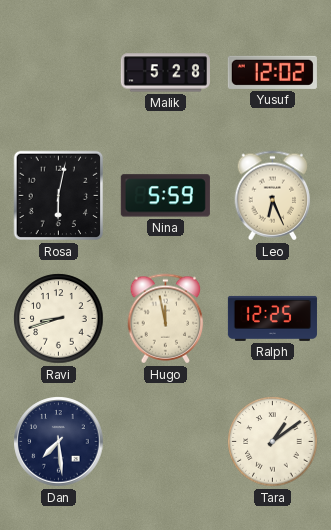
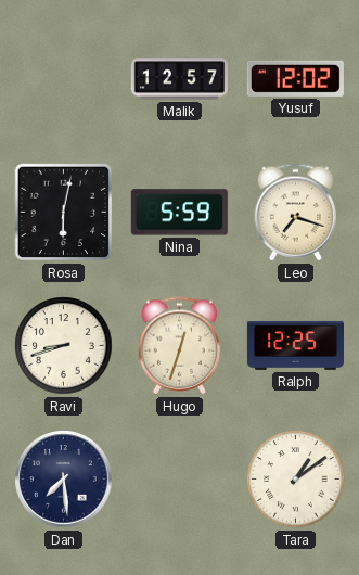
Malik: 5:28 -> 12:57
Leo: 6:26 -> 7:18
Hugo: 11:58 -> 12:33
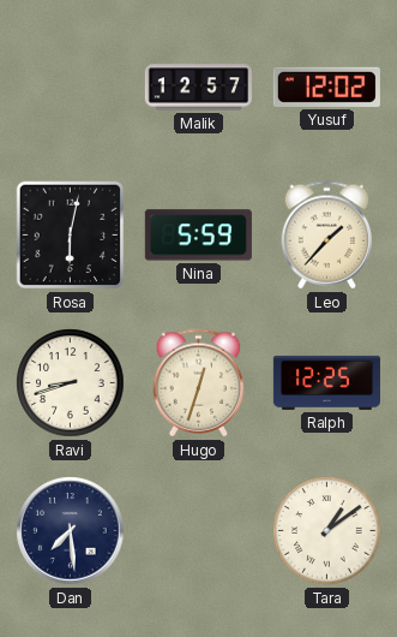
Leo: 7:18 -> 1:37
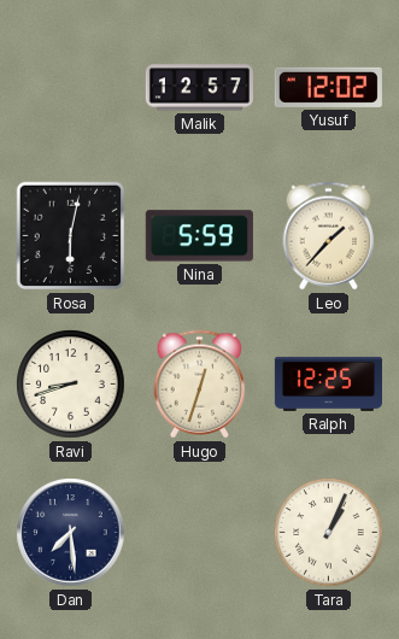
Tara: 1:09 -> 1:04
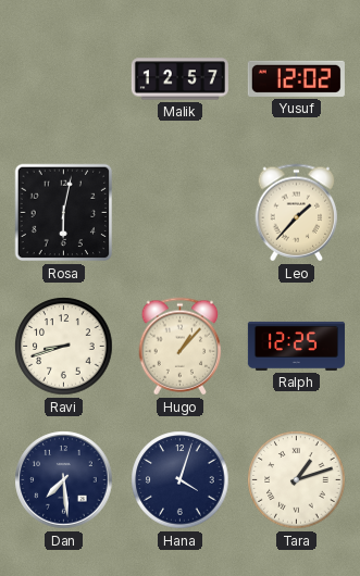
Nina: 5:59 -> none
Hugo: 12:33 -> 1:07
Hana: none -> 4:03
Tara: 1:04 -> 1:12
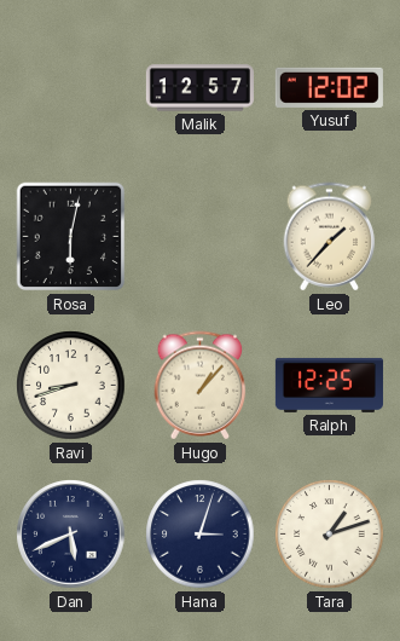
Dan: 7:29 -> 5:41
Hana: 4:03 -> 3:03
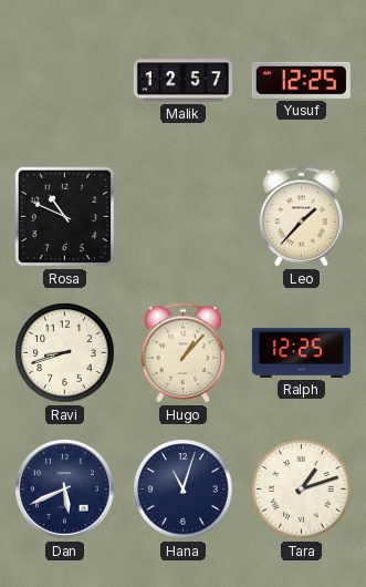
Yusuf: 12:02 -> 12:25
Rosa: 6:02 -> 10:49
Hana: 3:03 -> 11:03
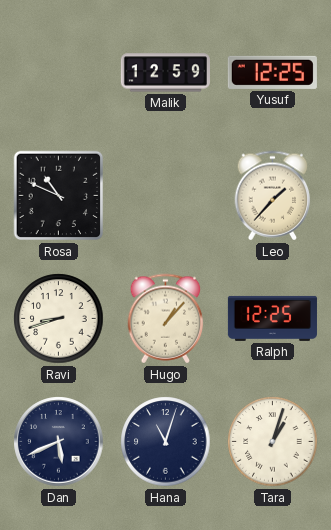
Malik: 12:57 -> 12:59
Tara: 1:12 -> 1:03
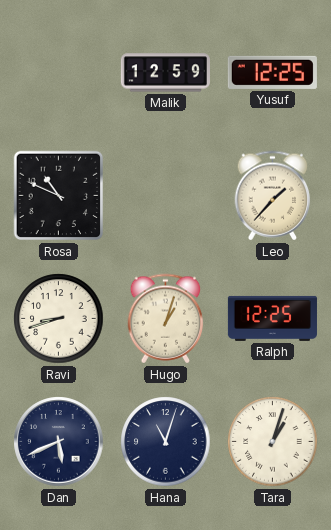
Hugo: 1:07 -> 1:03
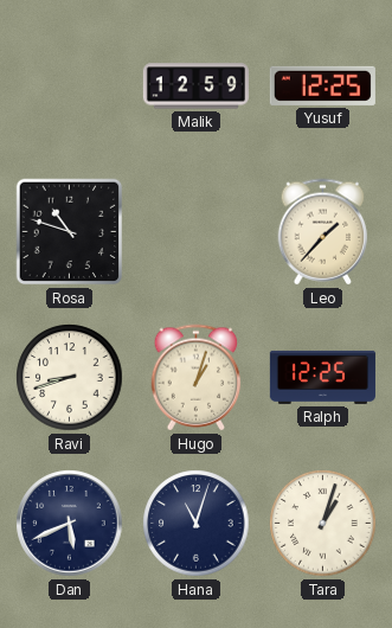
Rosa: 10:49 -> 10:48
